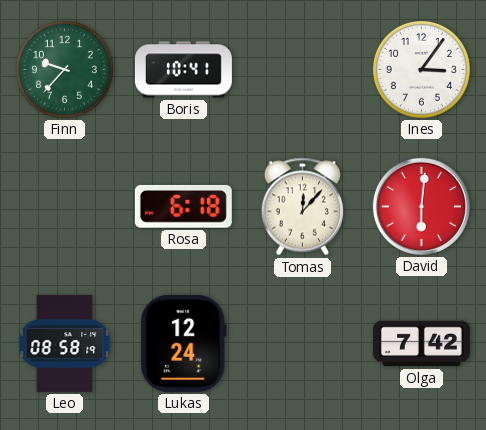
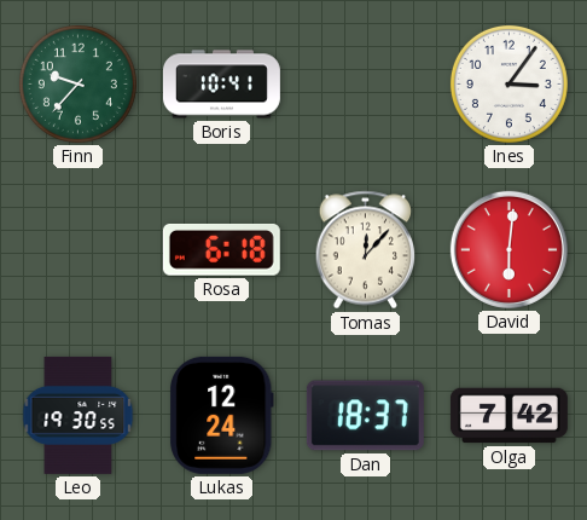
Leo: 08:58 -> 19:30
Dan: none -> 18:37
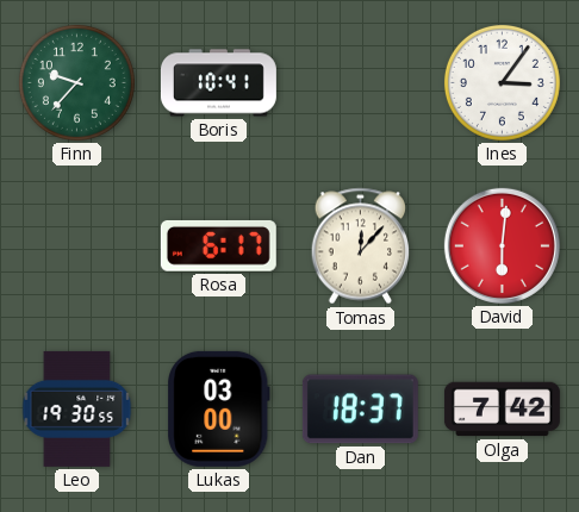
Rosa: 6:18 -> 6:17
Lukas: 12:24 -> 03:00
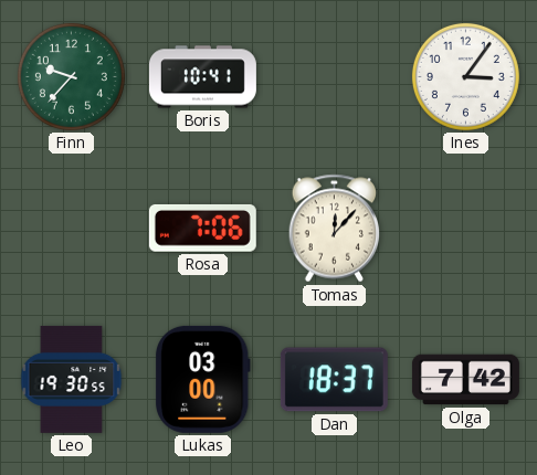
Rosa: 6:17 -> 7:06
David: 6:01 -> none
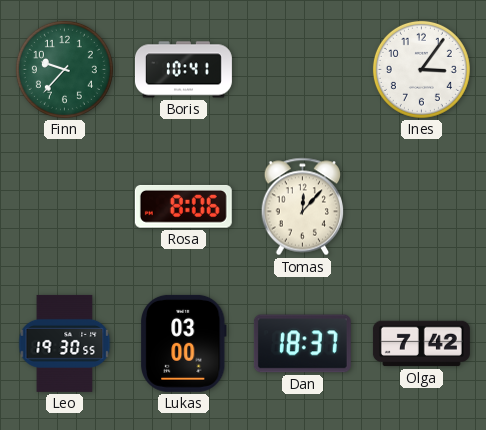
Rosa: 7:06 -> 8:06
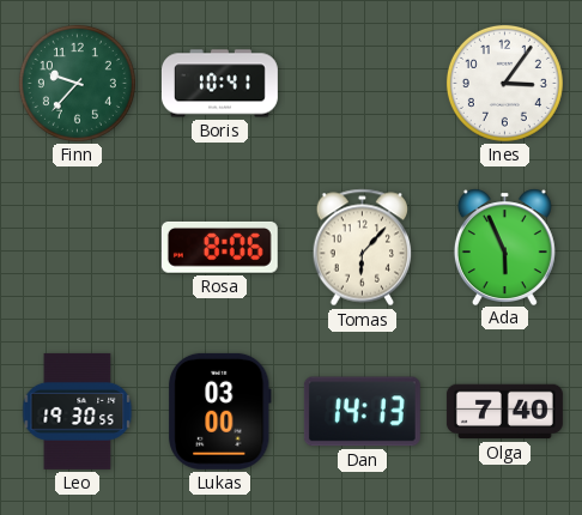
Tomas: 12:07 -> 6:07
Ada: none -> 5:56
Dan: 18:37 -> 14:13
Olga: 7:42 -> 7:40
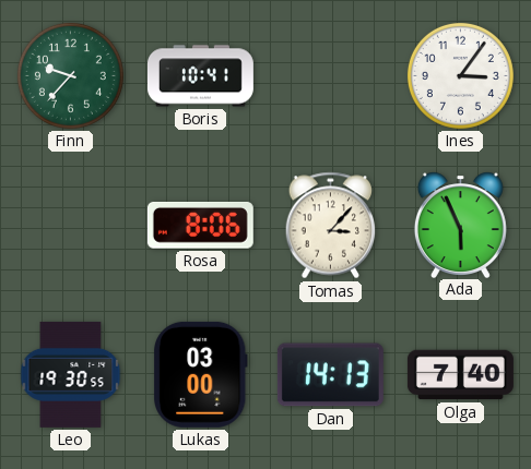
Tomas: 6:07 -> 3:07
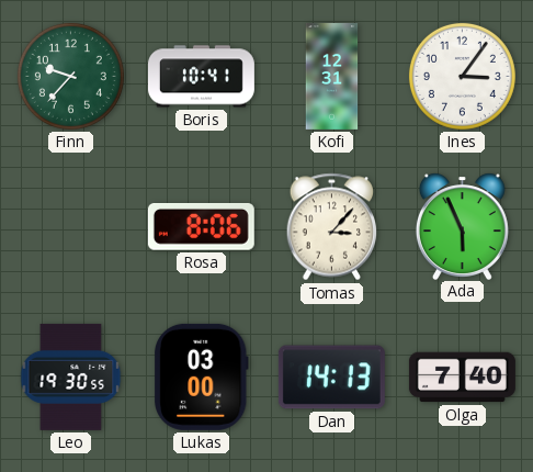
Kofi: none -> 12:31
